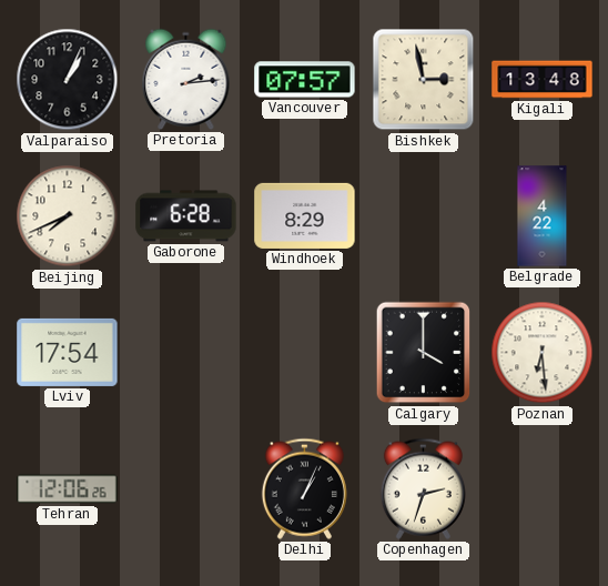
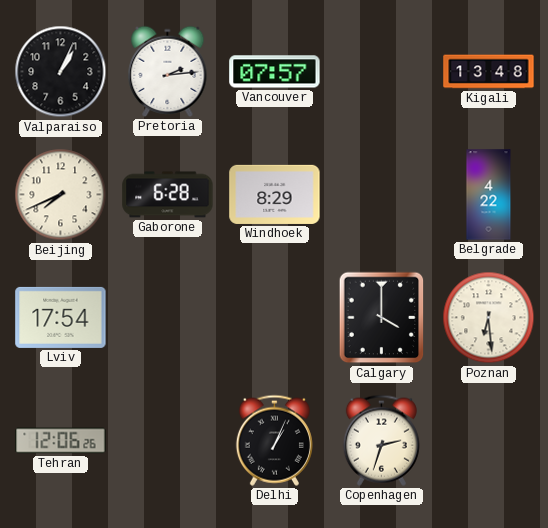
Bishkek: 2:58 -> none
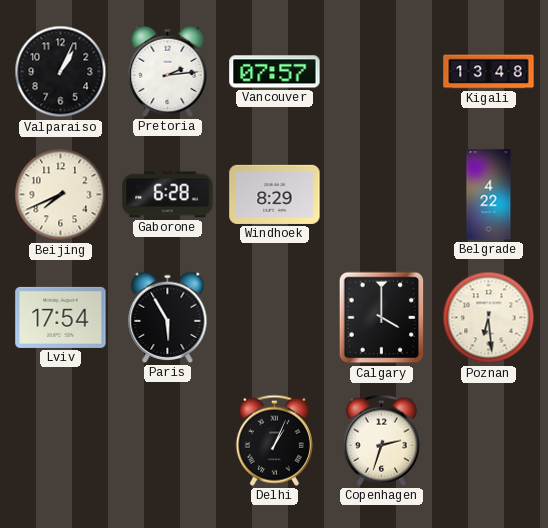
Paris: none -> 5:55
Tehran: 12:06 -> none
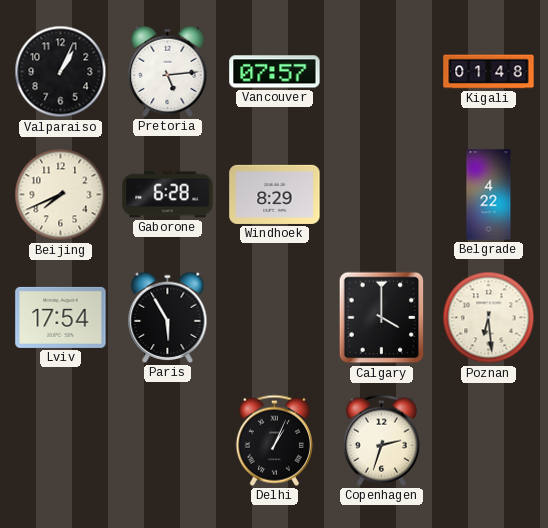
Pretoria: 2:14 -> 5:14
Kigali: 13:48 -> 01:48
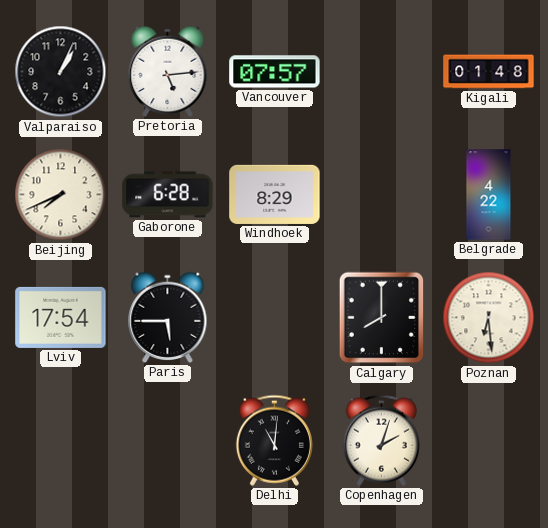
Paris: 5:55 -> 5:45
Calgary: 4:00 -> 8:00
Delhi: 1:04 -> 11:01
Copenhagen: 2:33 -> 2:03
